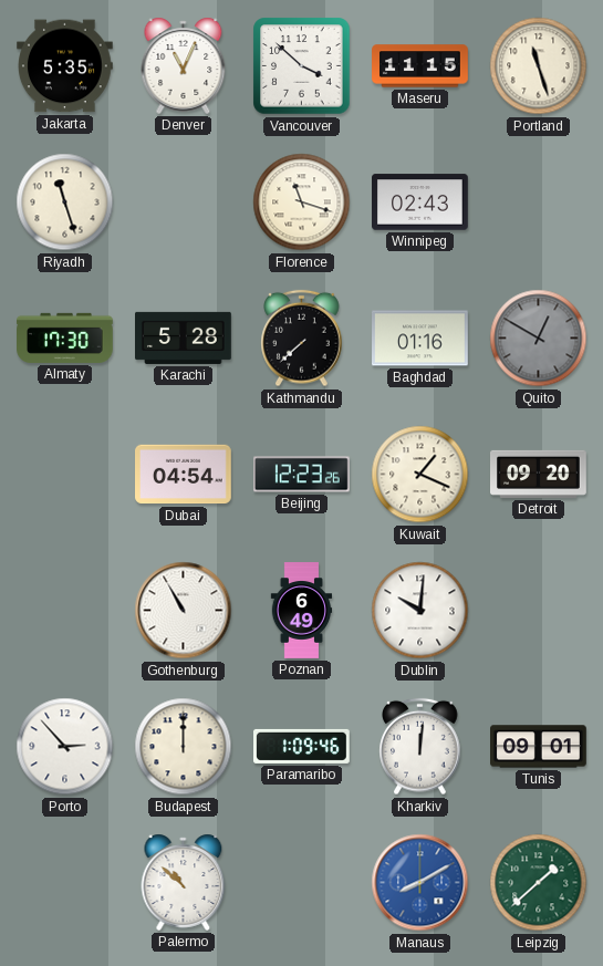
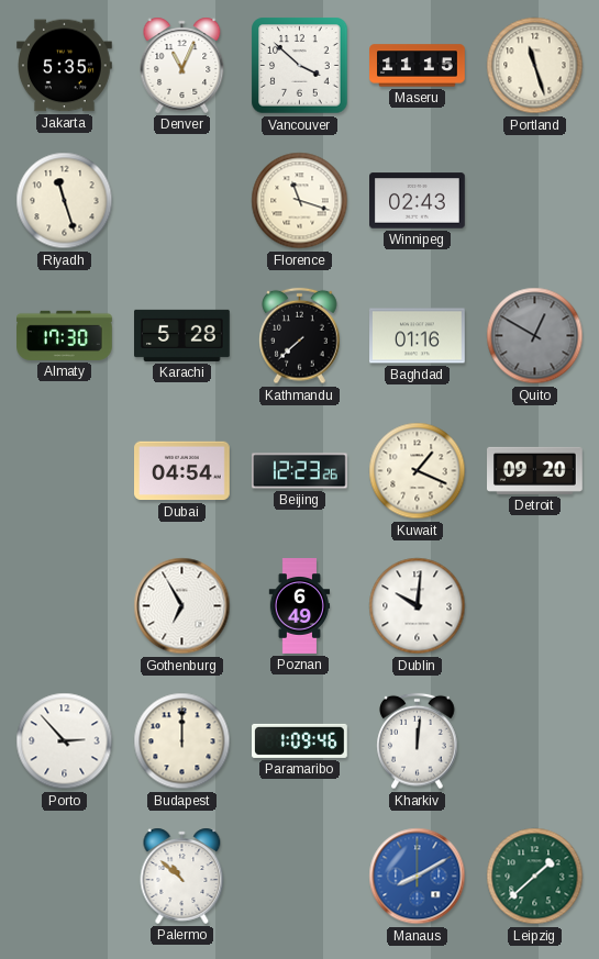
Gothenburg: 10:55 -> 6:55
Tunis: 09:01 -> none
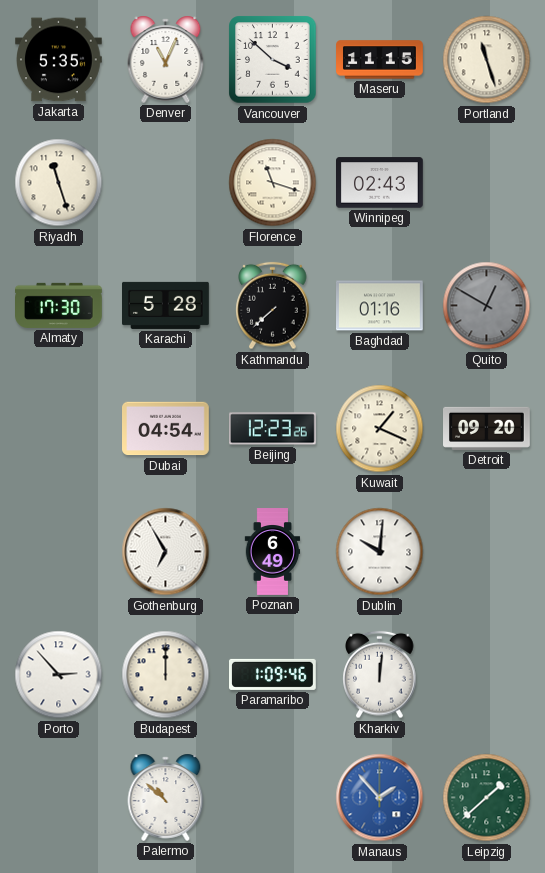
Manaus: 8:10 -> 1:53
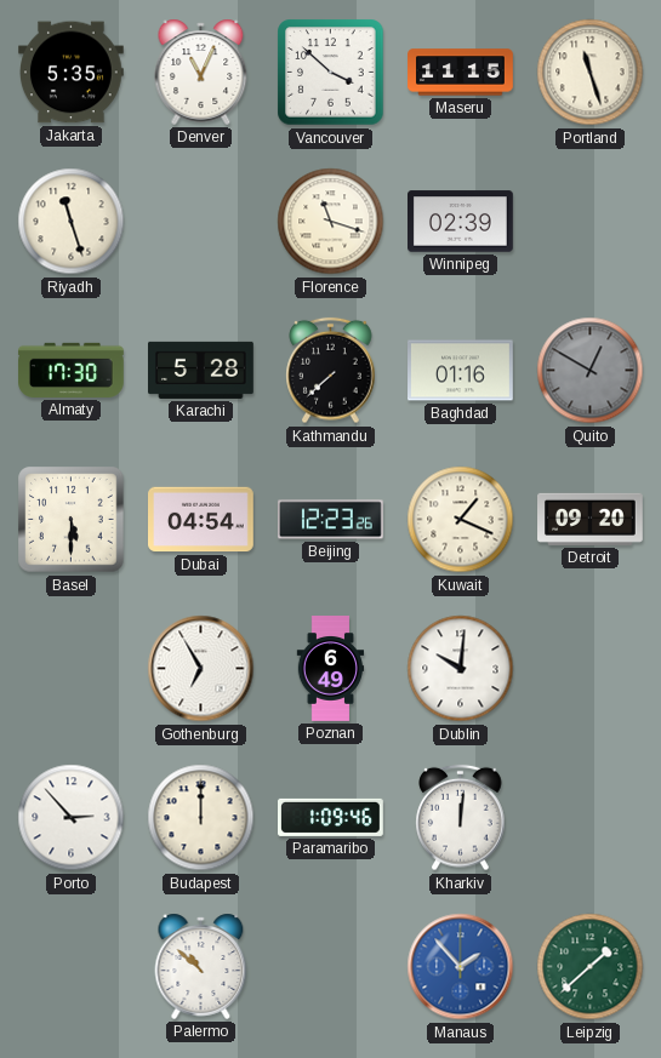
Winnipeg: 02:43 -> 02:39
Basel: none -> 5:30
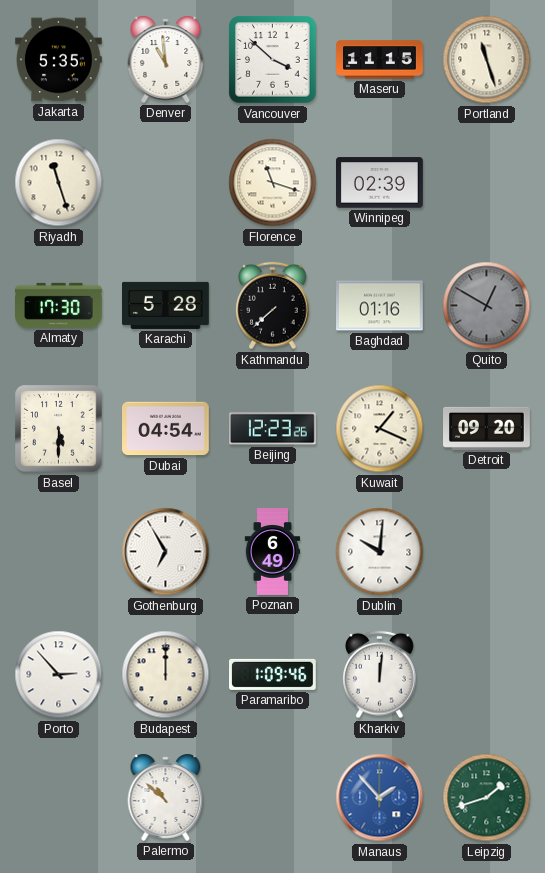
Denver: 11:04 -> 10:59
Leipzig: 1:38 -> 1:42
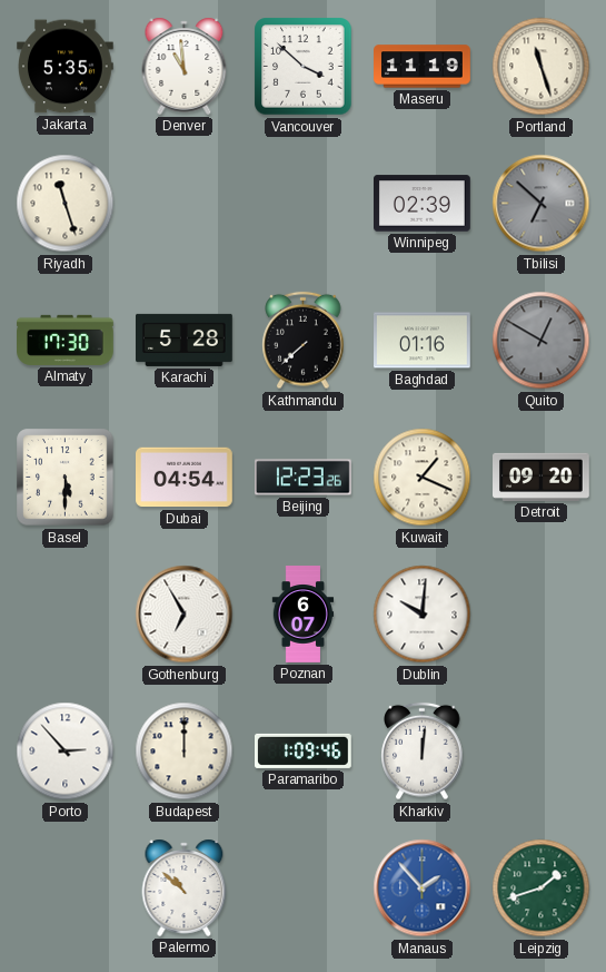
Maseru: 11:15 -> 11:19
Florence: 11:18 -> none
Tbilisi: none -> 6:52
Poznan: 6:49 -> 6:07
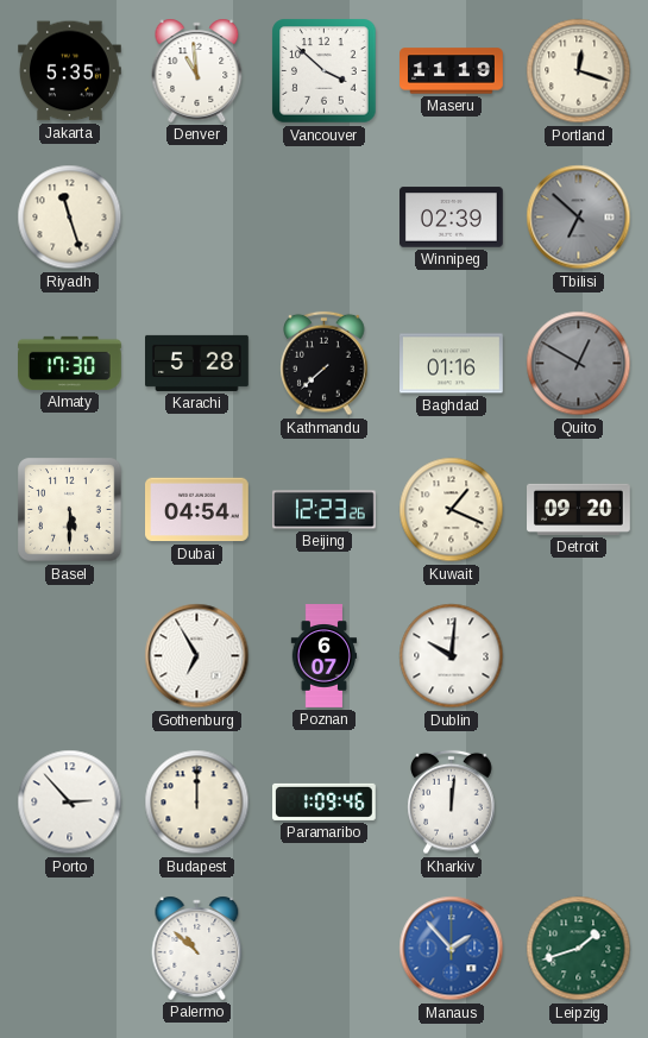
Portland: 11:27 -> 12:18
